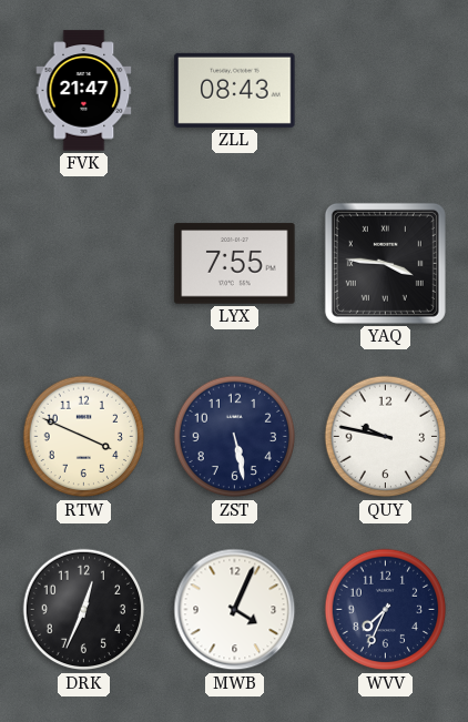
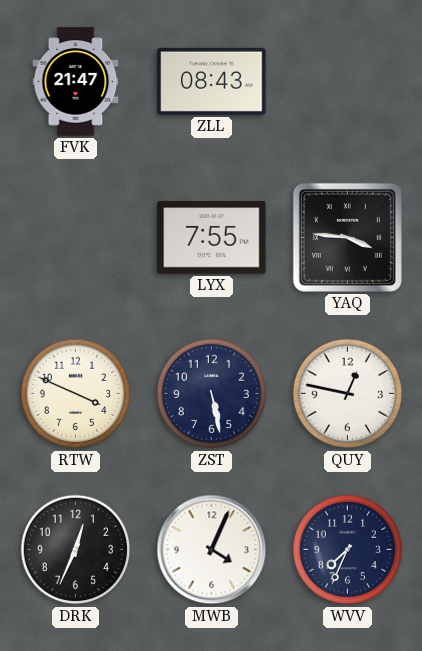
QUY: 9:47 -> 12:47
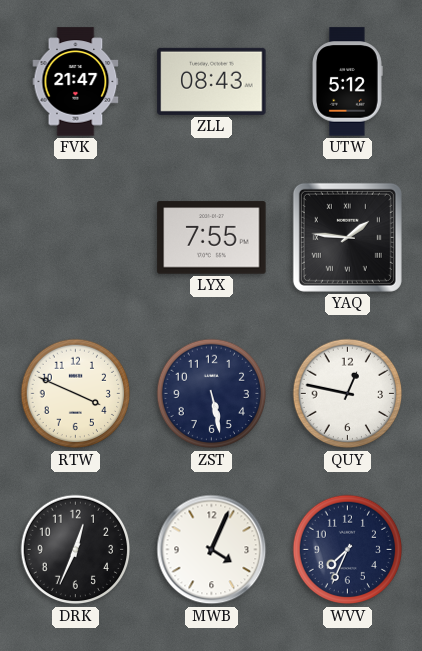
UTW: none -> 5:12
YAQ: 3:46 -> 1:46
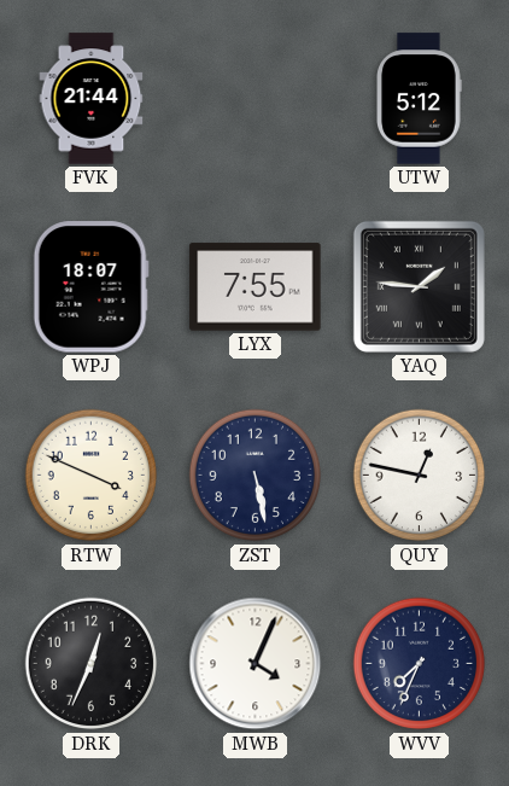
FVK: 21:47 -> 21:44
ZLL: 08:43 -> none
WPJ: none -> 18:07
